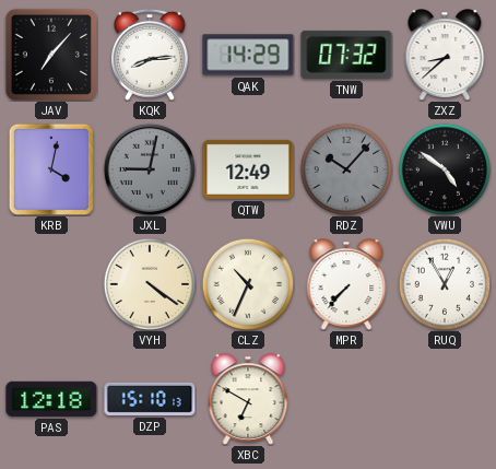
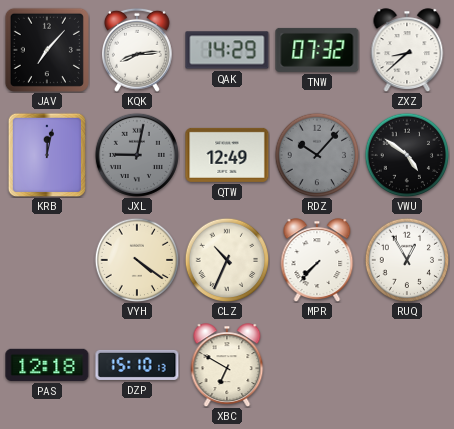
KRB: 4:02 -> 12:02
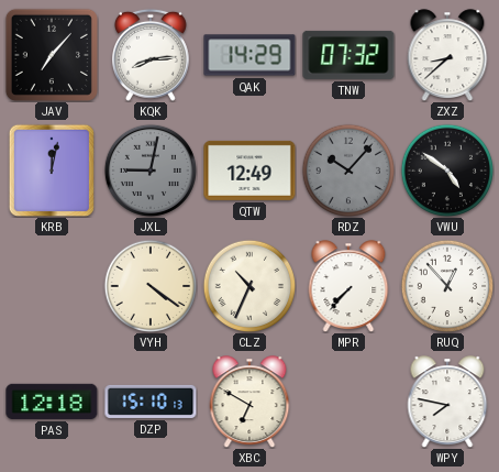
RUQ: 12:55 -> 12:53
WPY: none -> 7:47
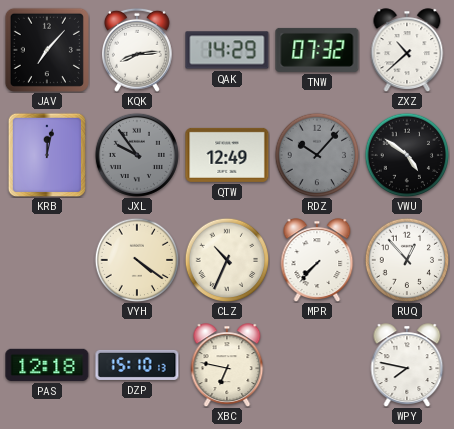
ZXZ: 8:38 -> 10:38
JXL: 9:02 -> 9:54
XBC: 6:50 -> 6:47
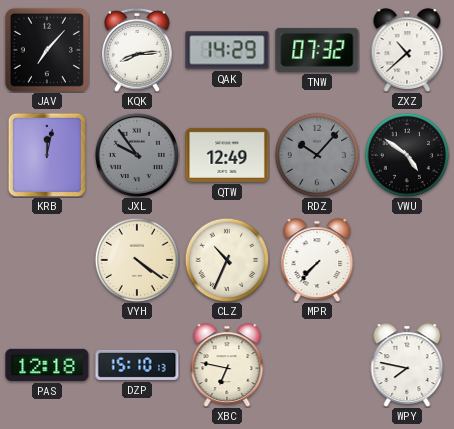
RUQ: 12:53 -> none
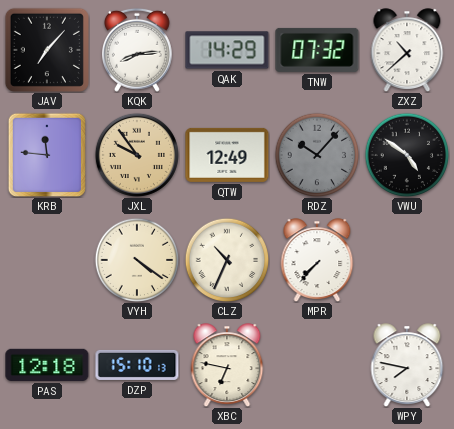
KRB: 12:02 -> 11:46
JXL dial: grey -> champagne
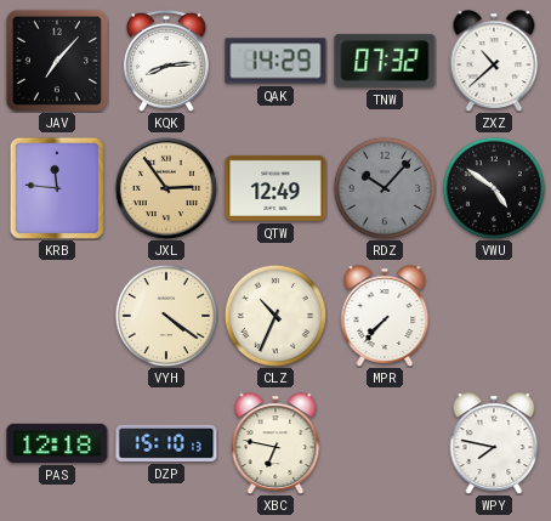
JXL: 9:54 -> 2:54
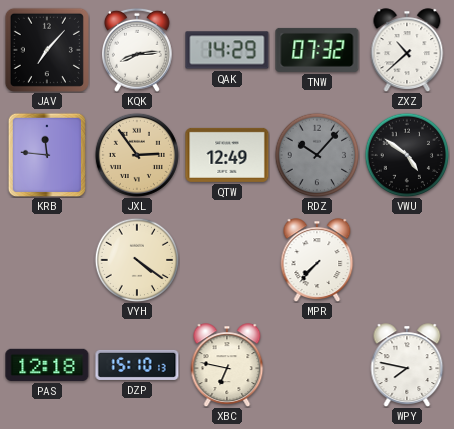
CLZ: 10:34 -> none
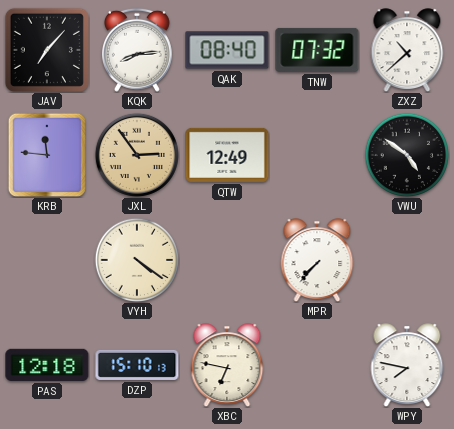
QAK: 14:29 -> 08:40
RDZ: 10:07 -> none
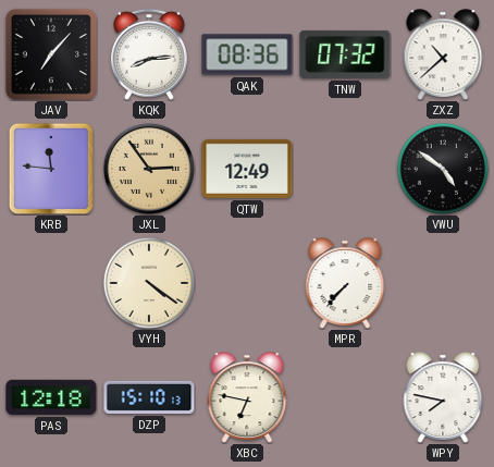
QAK: 08:40 -> 08:36
